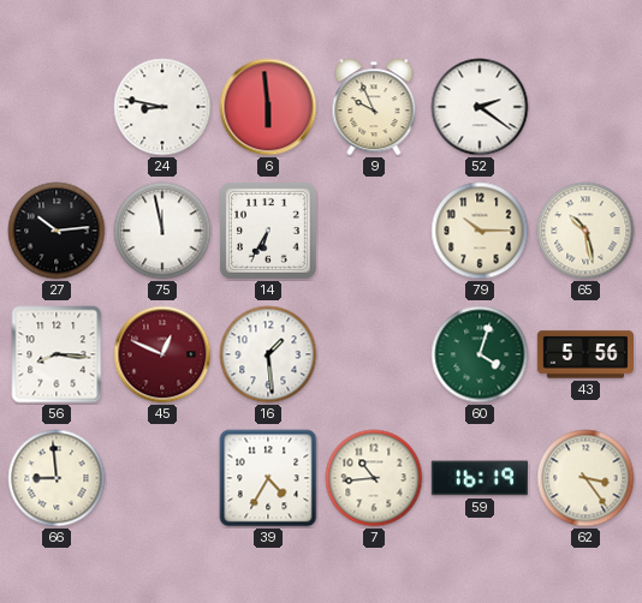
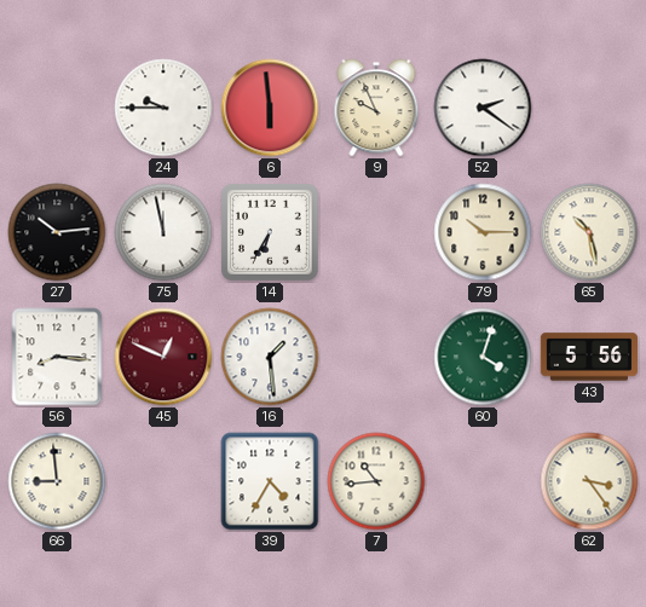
24: 8:47 -> 9:45
59: 16:19 -> none
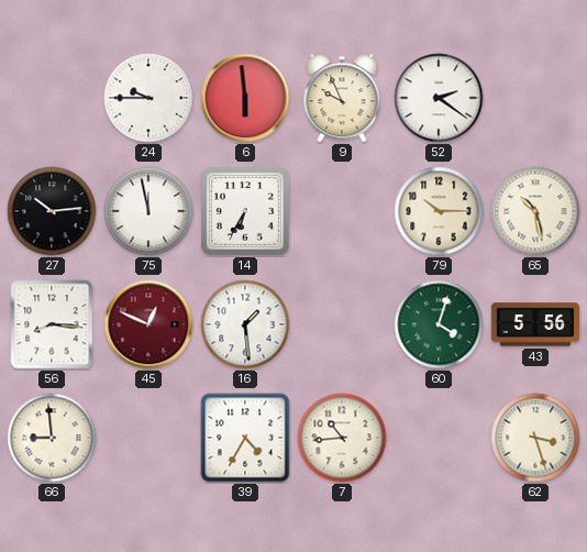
62: 3:24 -> 3:27
